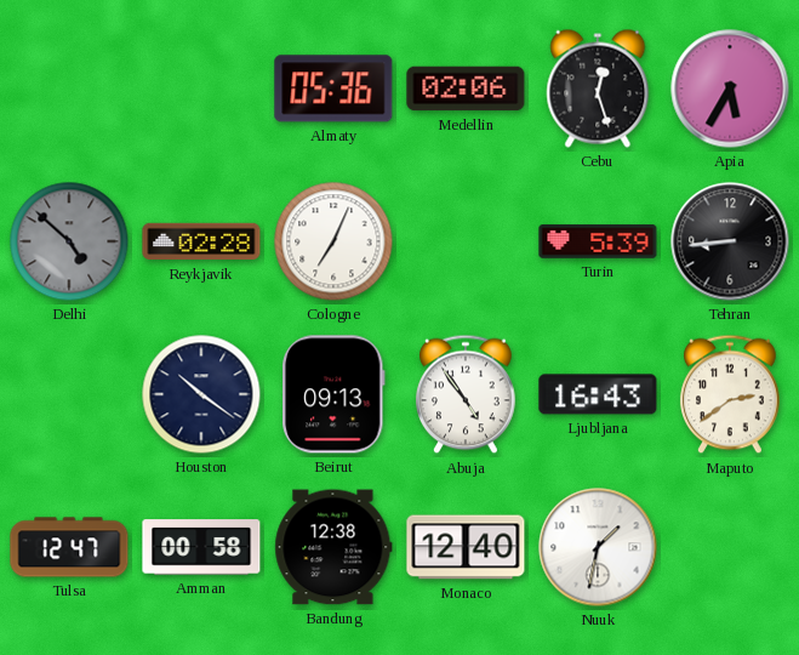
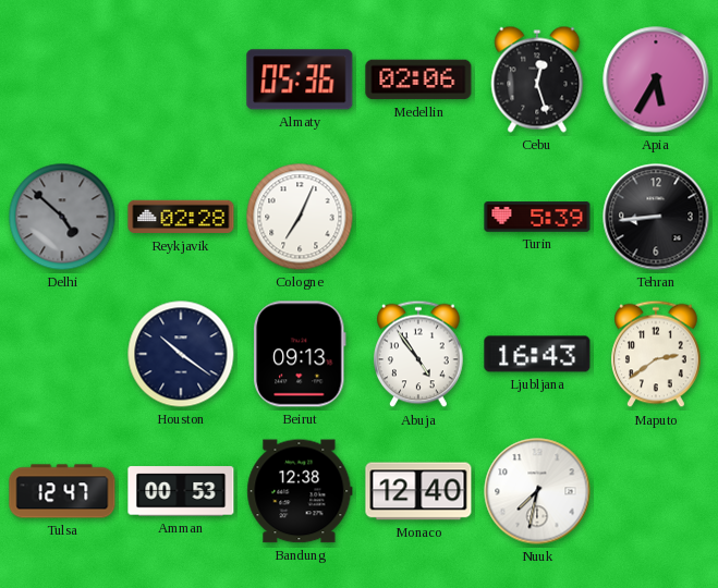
Amman: 00:58 -> 00:53
Nuuk: 1:32 -> 7:32
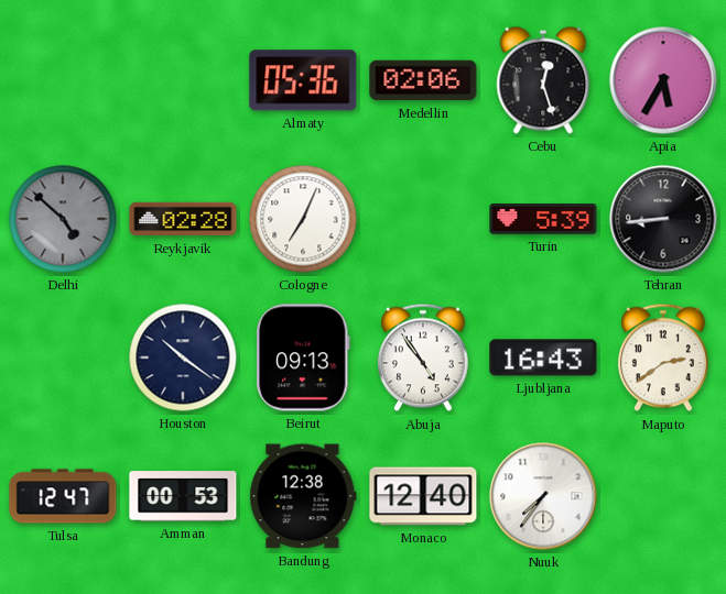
Nuuk: 7:32 -> 7:36
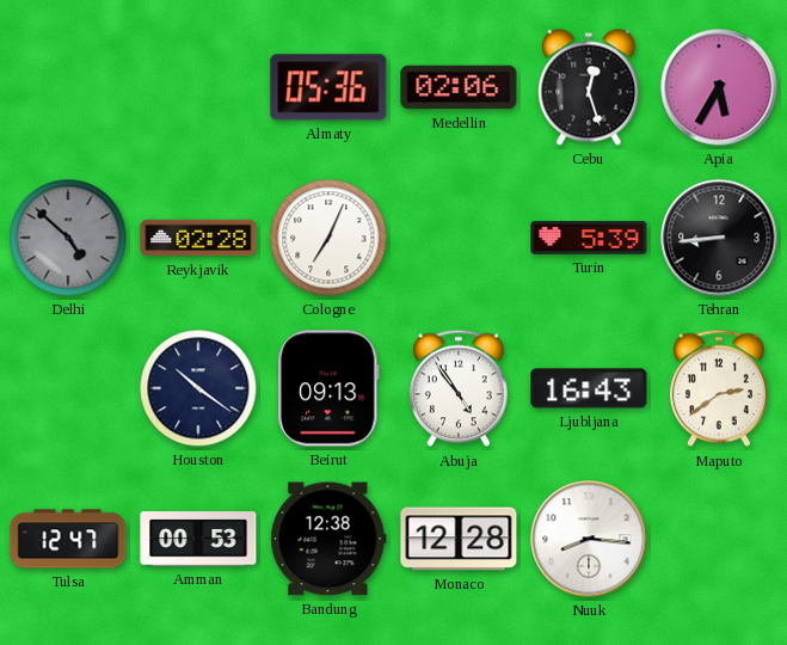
Monaco: 12:40 -> 12:28
Nuuk: 7:36 -> 8:16
